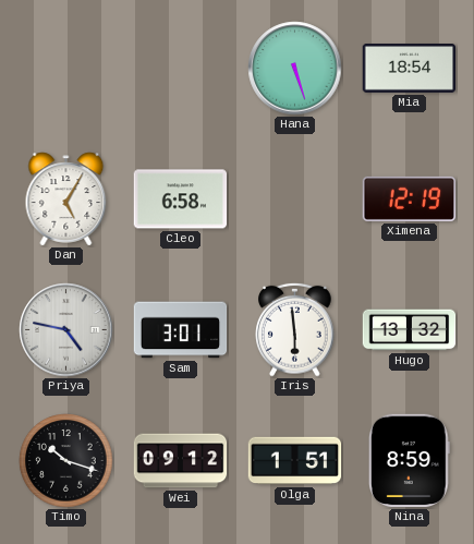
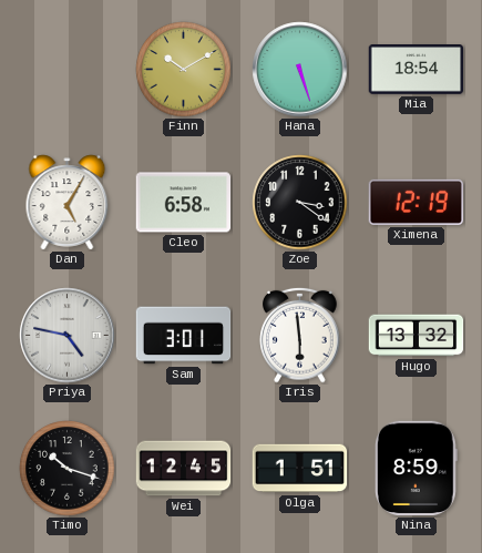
Finn: none -> 10:10
Zoe: none -> 3:21
Wei: 09:12 -> 12:45
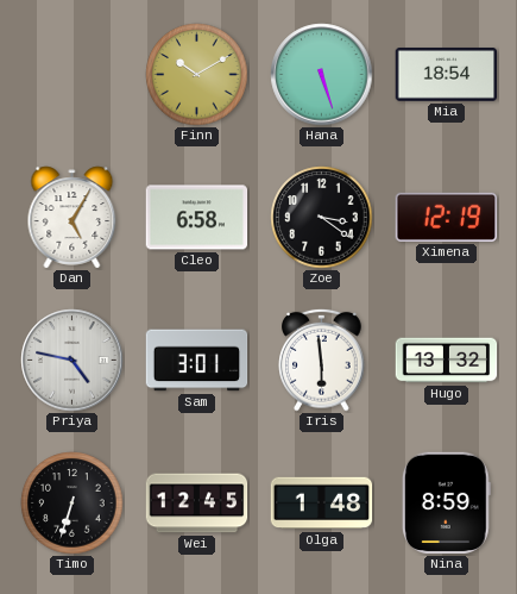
Timo: 10:18 -> 6:33
Olga: 1:51 -> 1:48
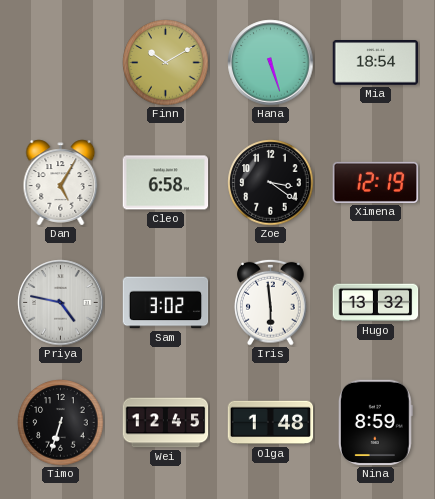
Sam: 3:01 -> 3:02
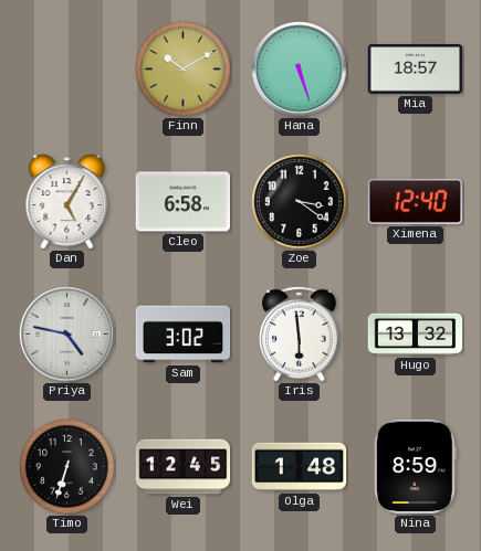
Mia: 18:54 -> 18:57
Ximena: 12:19 -> 12:40
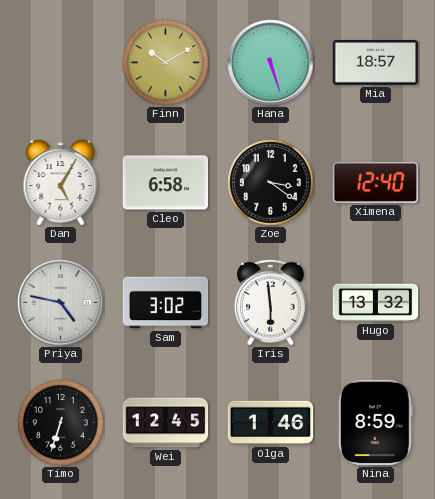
Olga: 1:48 -> 1:46
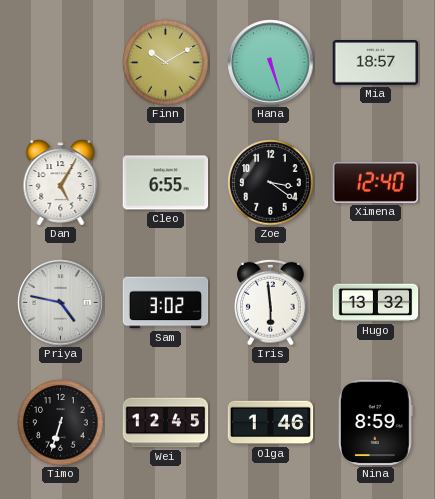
Cleo: 6:58 -> 6:55
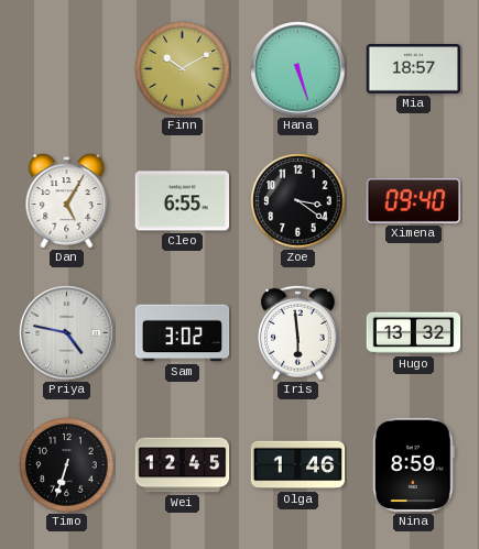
Ximena: 12:40 -> 09:40
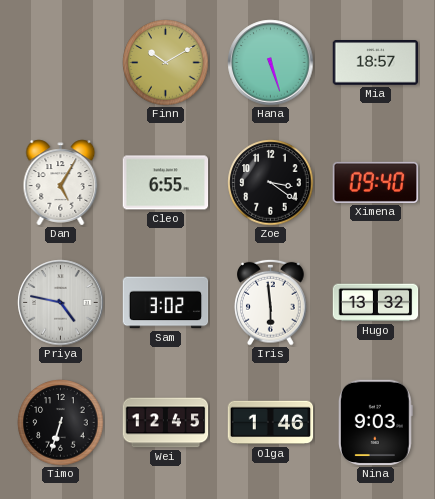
Nina: 8:59 -> 9:03
